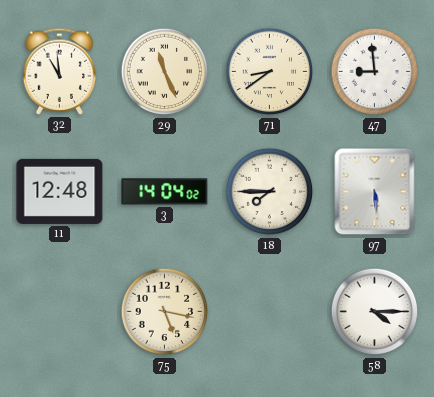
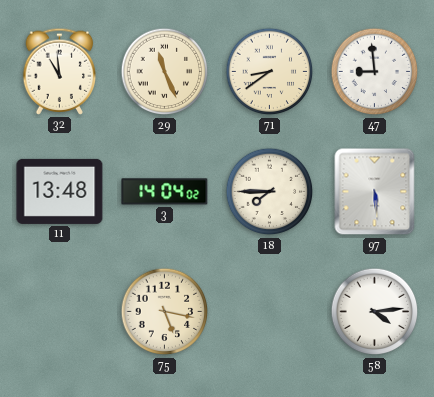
11: 12:48 -> 13:48
58: 4:15 -> 4:14
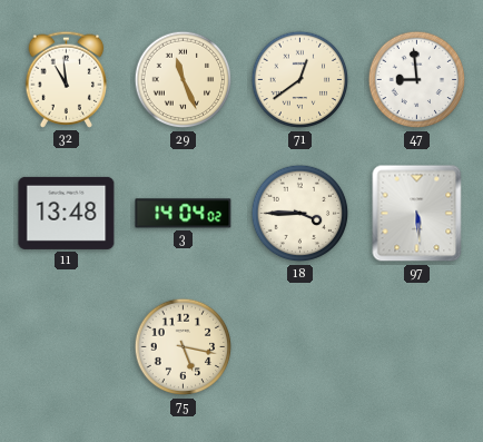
71: 8:39 -> 12:39
18: 7:45 -> 3:45
58: 4:14 -> none
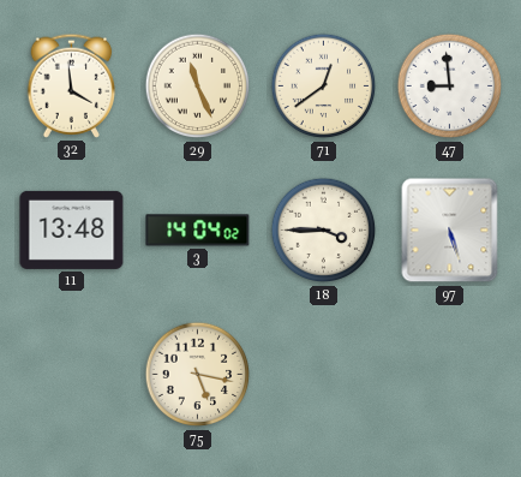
32: 10:59 -> 3:59
97: 5:29 -> 5:27
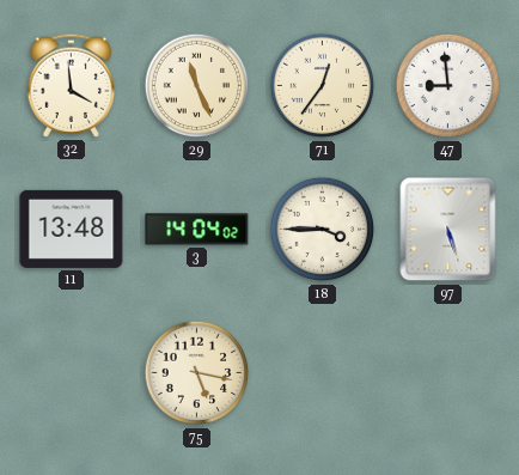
71: 12:39 -> 12:36
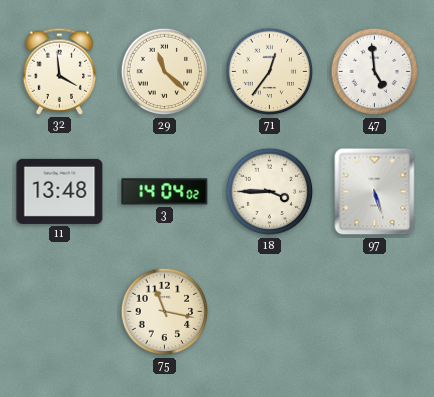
29: 11:26 -> 11:22
47: 8:59 -> 4:59
75: 5:17 -> 11:17
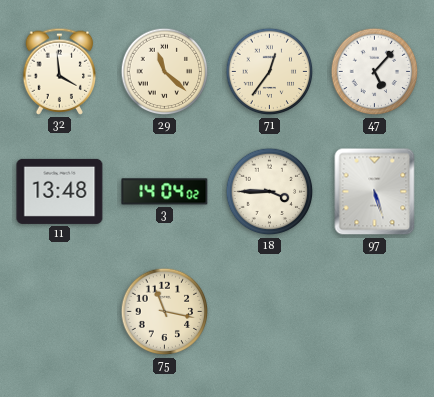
47: 4:59 -> 5:07
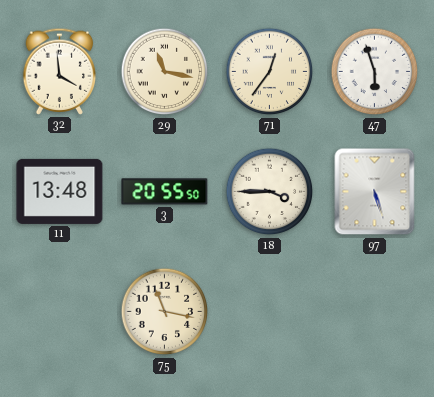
29: 11:22 -> 11:17
47: 5:07 -> 5:57
3: 14:04 -> 20:55
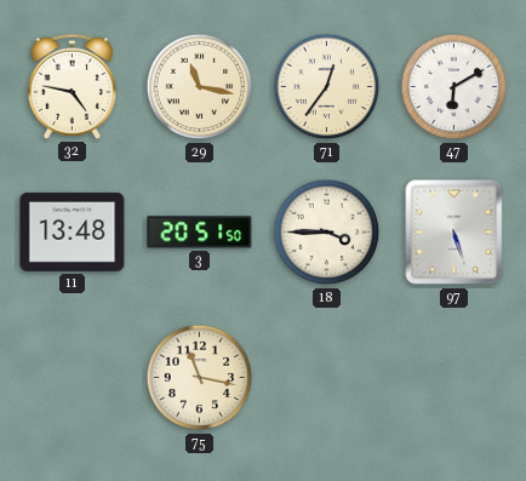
32: 3:59 -> 4:47
47: 5:57 -> 6:10
3: 20:55 -> 20:51
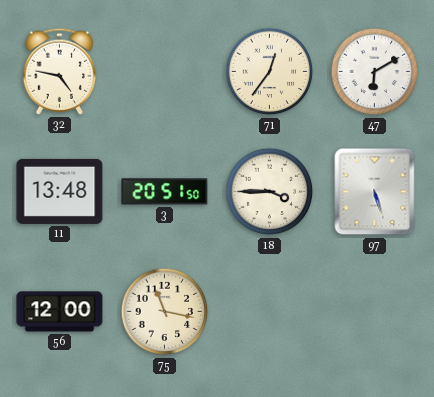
29: 11:17 -> none
56: none -> 12:00
